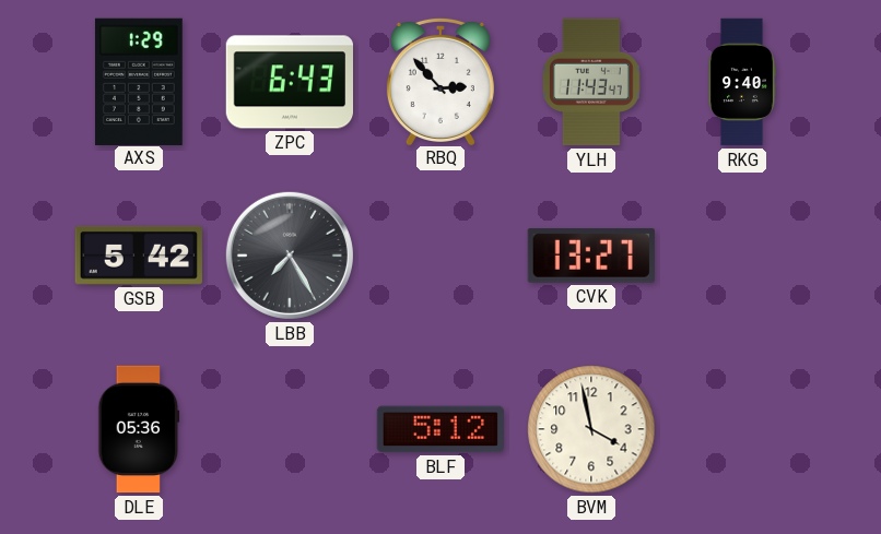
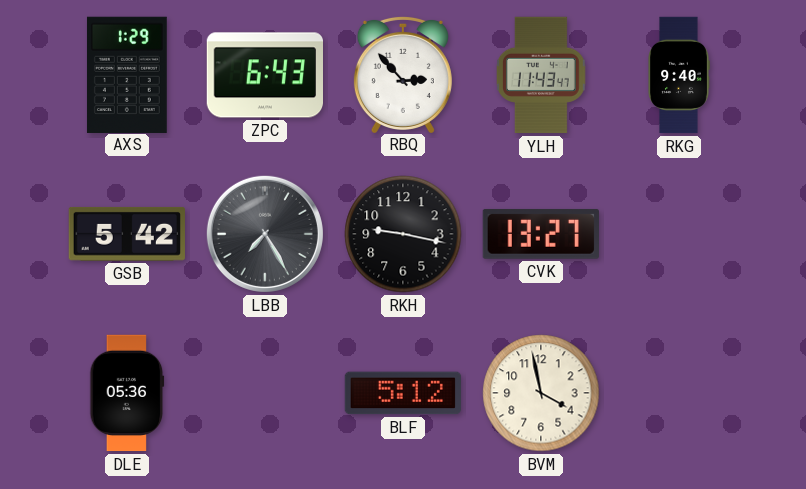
RKH: none -> 9:17
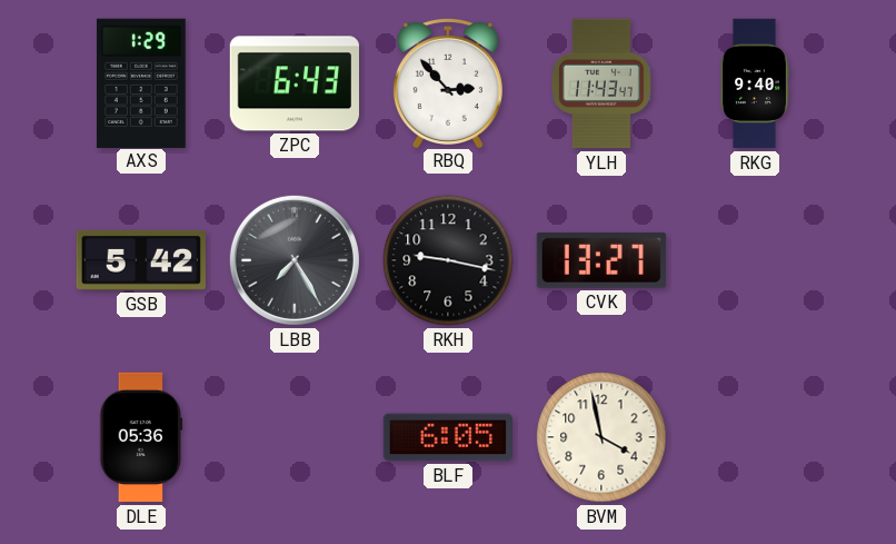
BLF: 5:12 -> 6:05
